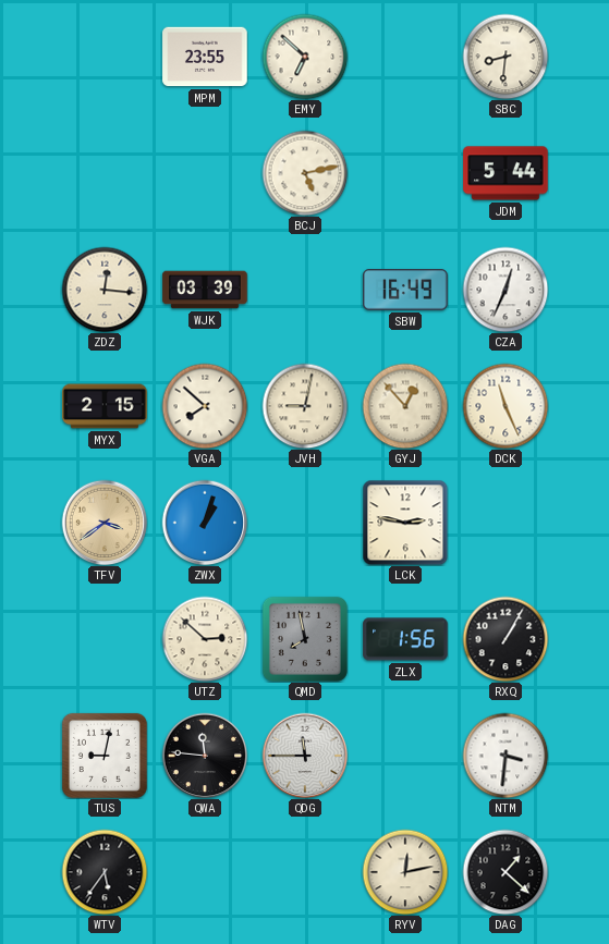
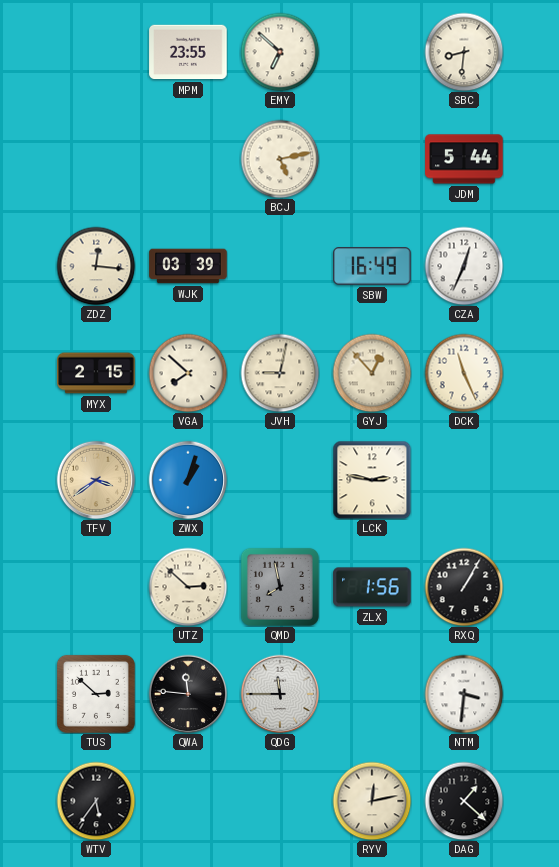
TUS: 9:02 -> 2:52
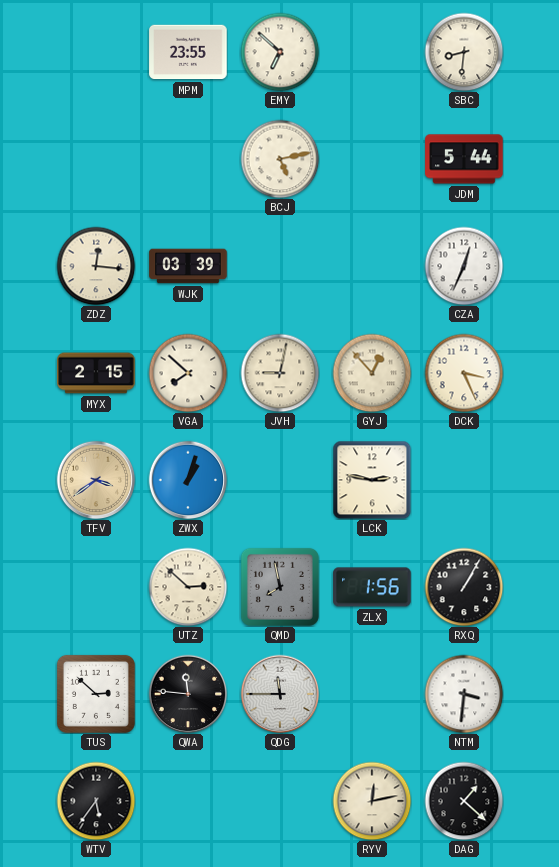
SBW: 16:49 -> none
DCK: 11:26 -> 3:26
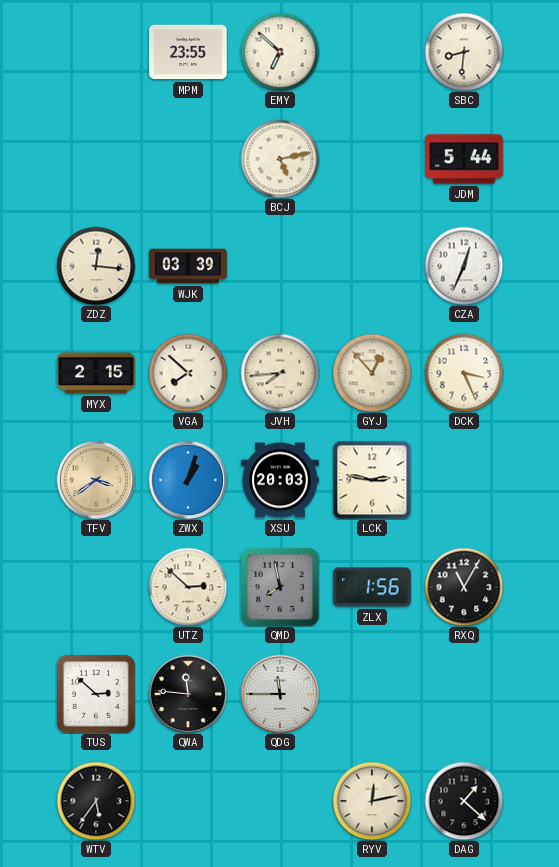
JVH: 9:02 -> 7:44
XSU: none -> 20:03
RXQ: 1:05 -> 11:05
NTM: 3:31 -> none
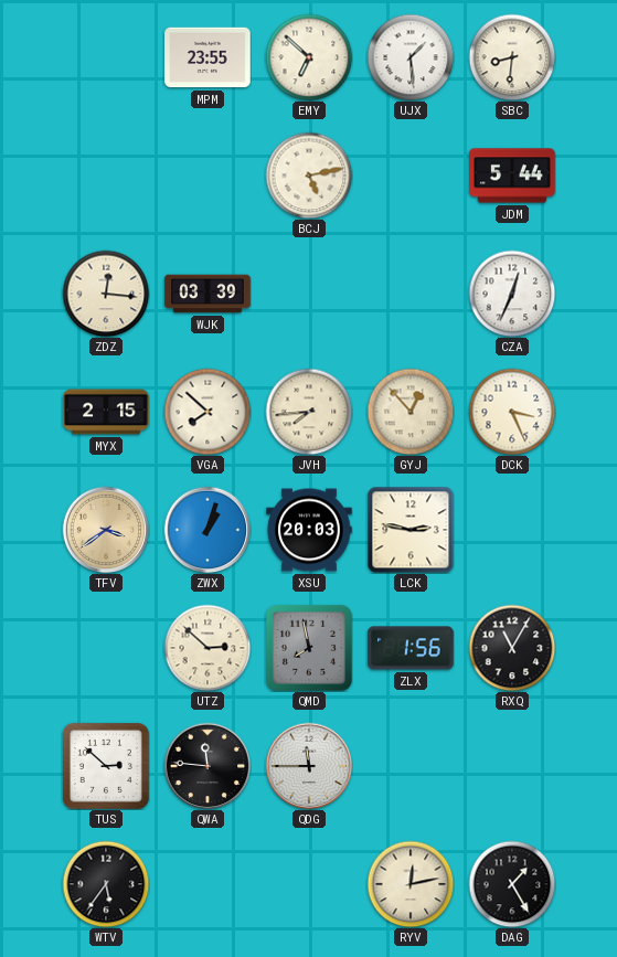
UJX: none -> 1:29
DAG: 1:22 -> 1:25
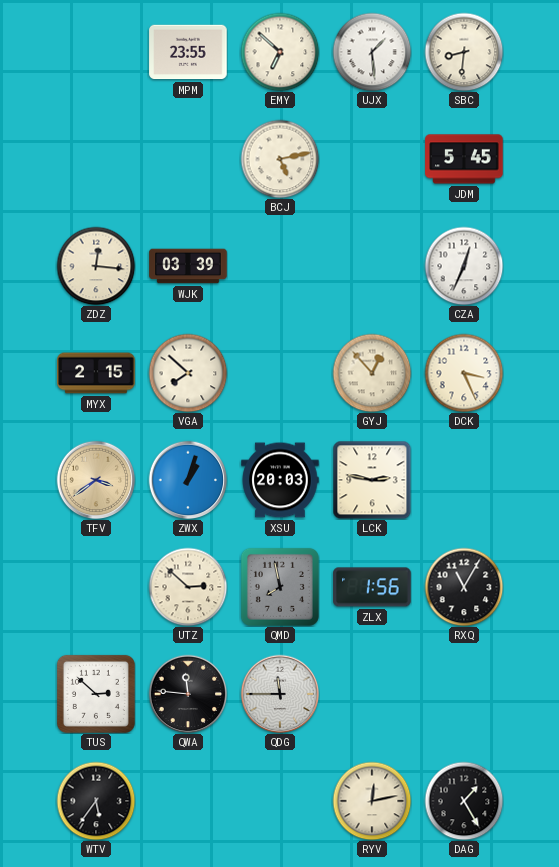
JDM: 5:44 -> 5:45
JVH: 7:44 -> none
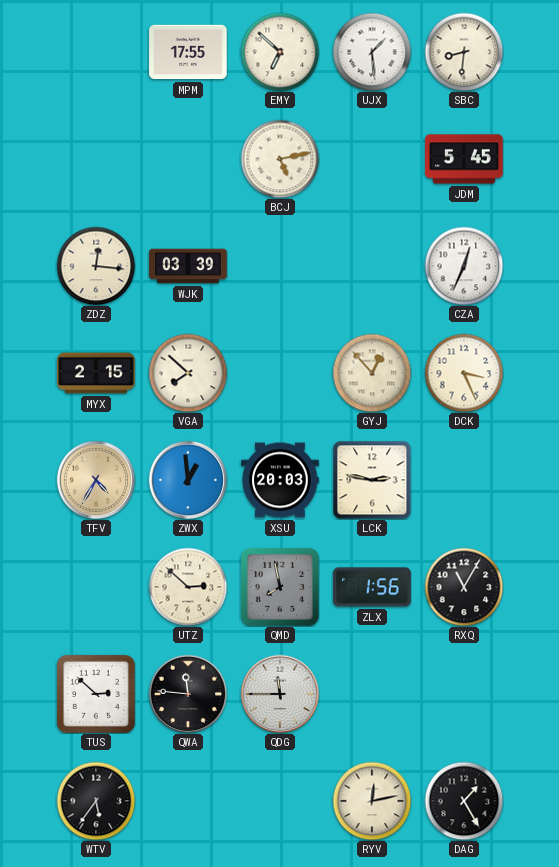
MPM: 23:55 -> 17:55
TFV: 3:39 -> 4:35
ZWX: 1:03 -> 12:59
